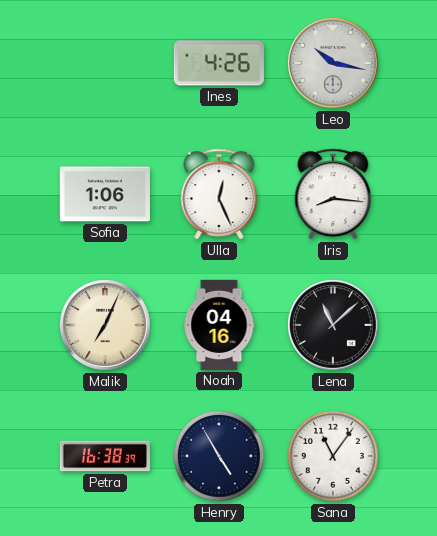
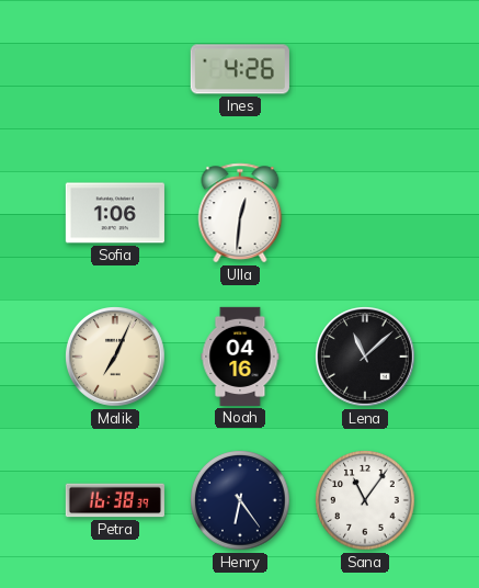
Leo: 10:17 -> none
Ulla: 12:26 -> 12:31
Iris: 8:16 -> none
Henry: 4:55 -> 6:24
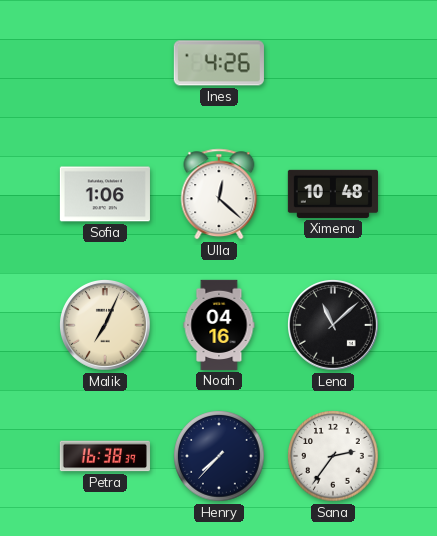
Ulla: 12:31 -> 12:22
Ximena: none -> 10:48
Henry: 6:24 -> 7:37
Sana: 11:06 -> 2:36
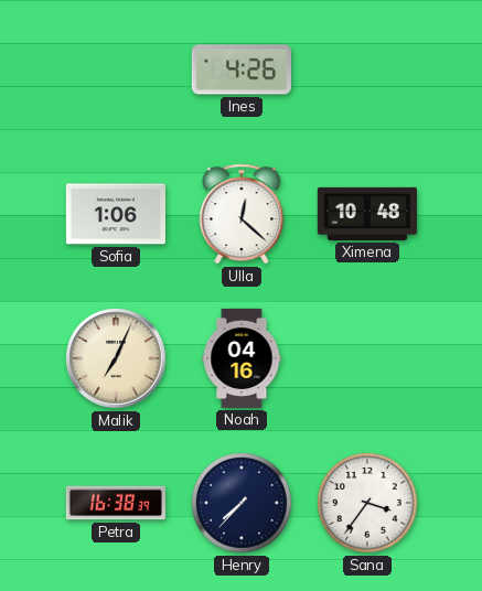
Lena: 11:08 -> none
Sana: 2:36 -> 3:36
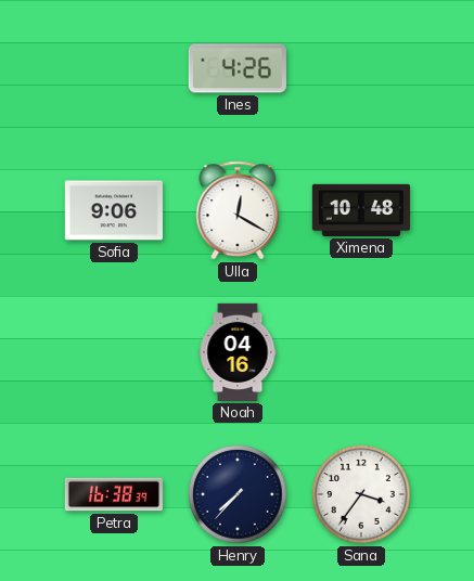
Sofia: 1:06 -> 9:06
Ulla: 12:22 -> 12:20
Malik: 7:04 -> none
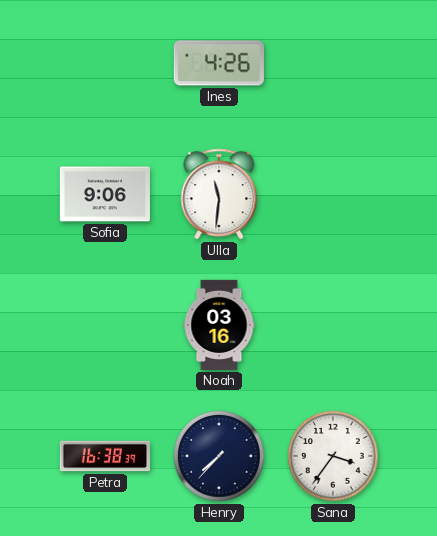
Ulla: 12:20 -> 11:31
Ximena: 10:48 -> none
Noah: 04:16 -> 03:16
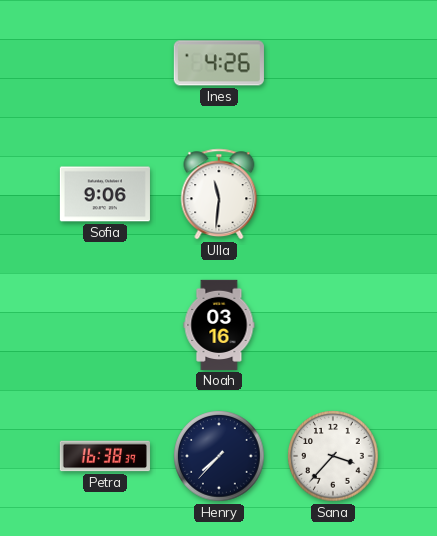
Sana: 3:36 -> 3:37
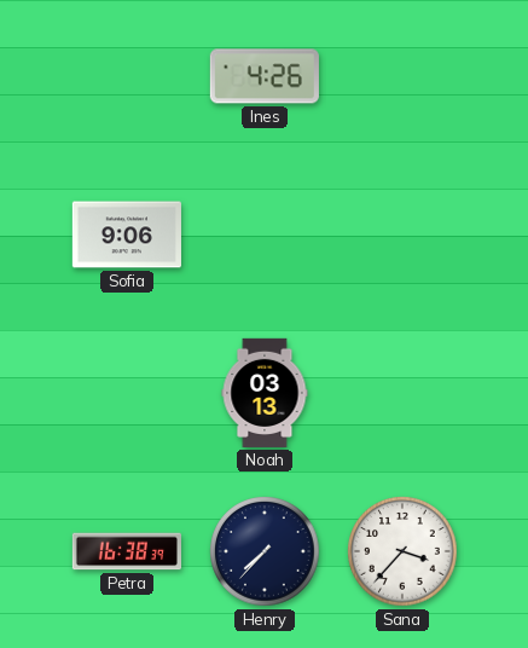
Ulla: 11:31 -> none
Noah: 03:16 -> 03:13
